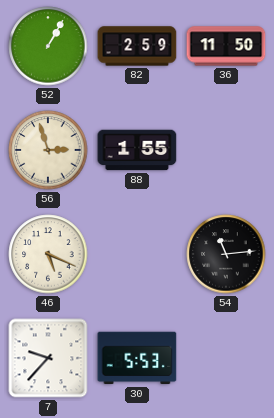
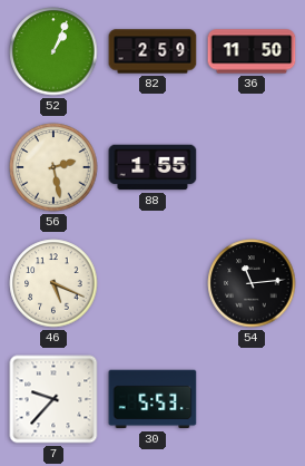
52: 1:05 -> 1:04
56: 2:57 -> 2:28
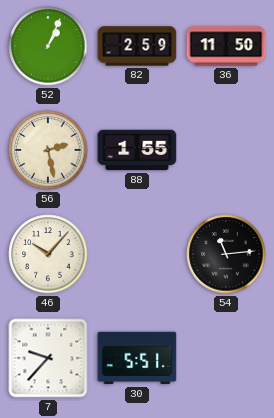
46: 5:19 -> 10:07
30: 5:53 -> 5:51
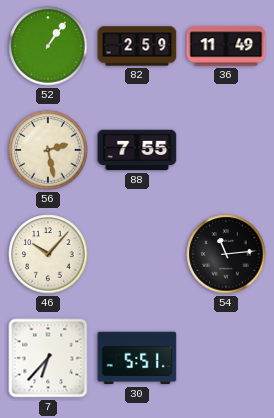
52: 1:04 -> 1:06
36: 11:50 -> 11:49
88: 1:55 -> 7:55
7: 9:37 -> 6:37
